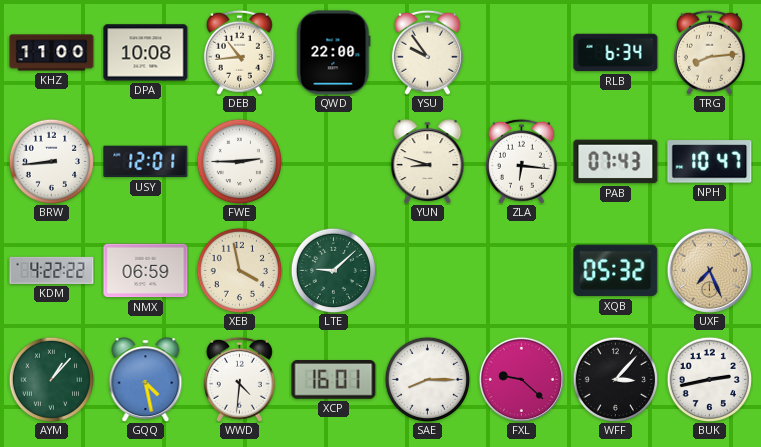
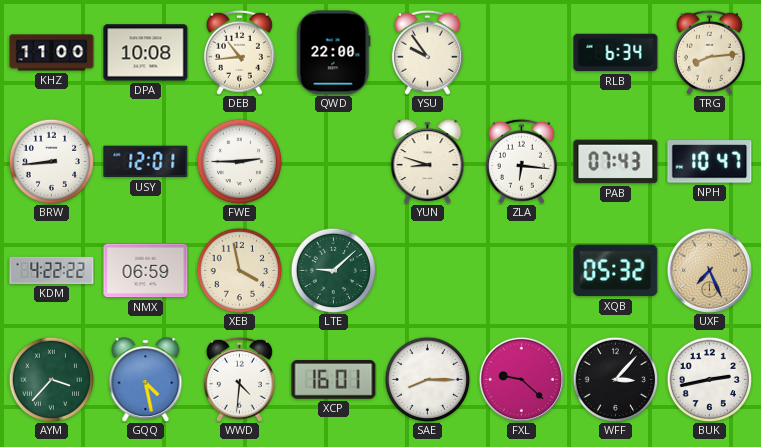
AYM: 1:07 -> 3:37
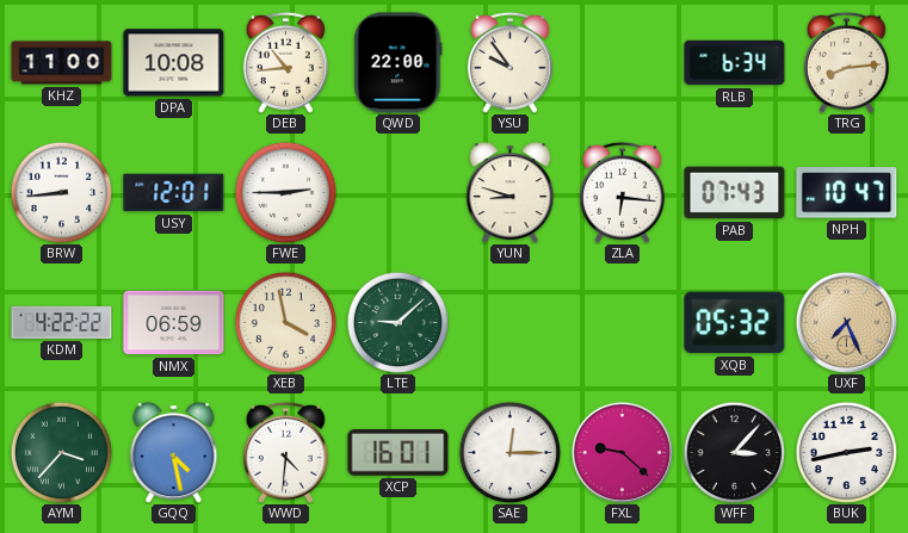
SAE: 8:15 -> 12:15
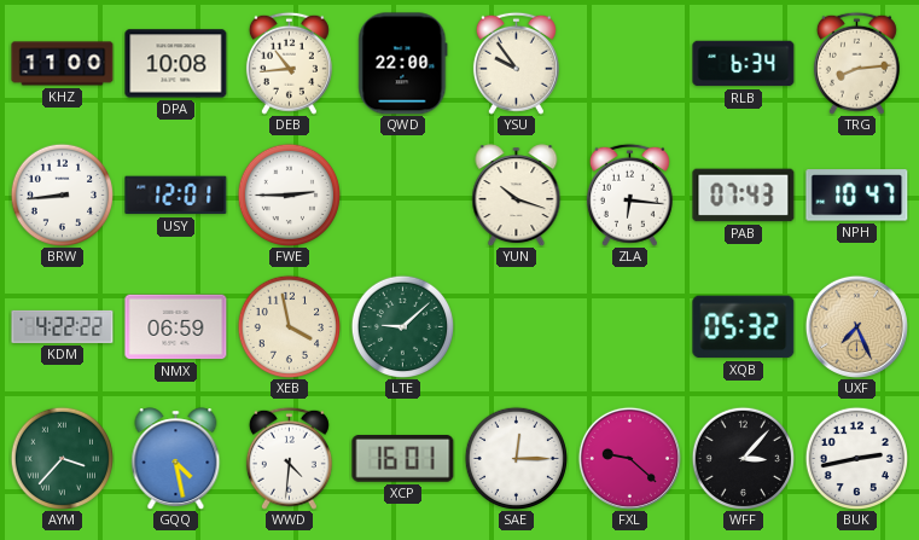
YUN: 8:48 -> 10:18
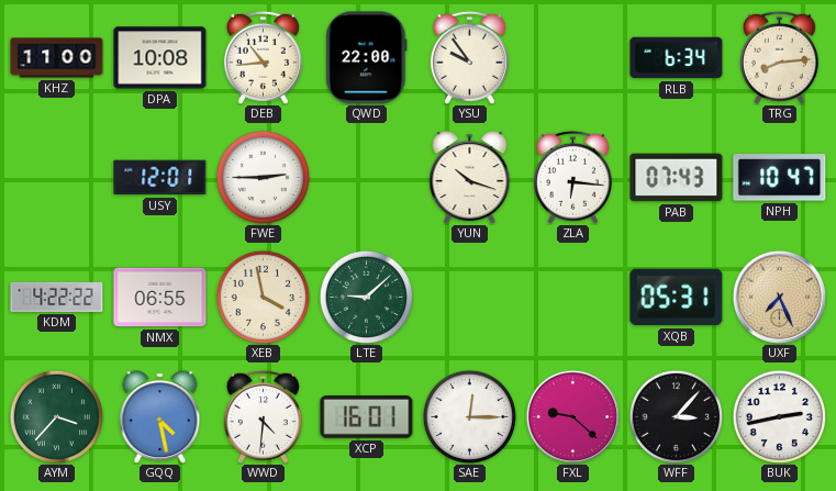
BRW: 8:44 -> none
NMX: 06:59 -> 06:55
XQB: 05:32 -> 05:31
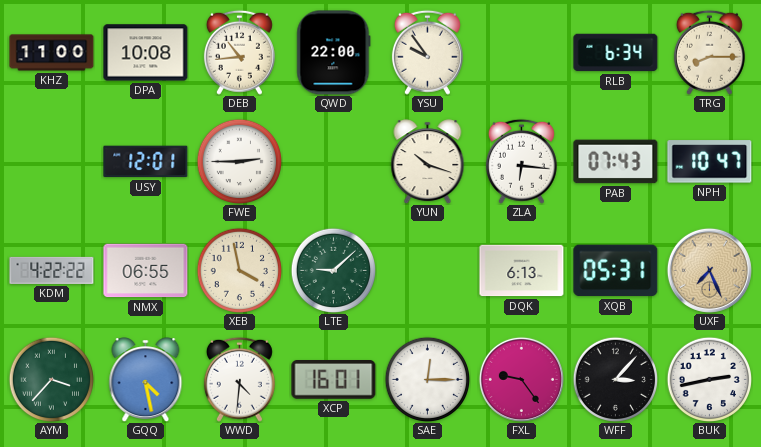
TRG: 8:14 -> 8:15
DQK: none -> 6:13
FXL: 9:22 -> 9:24
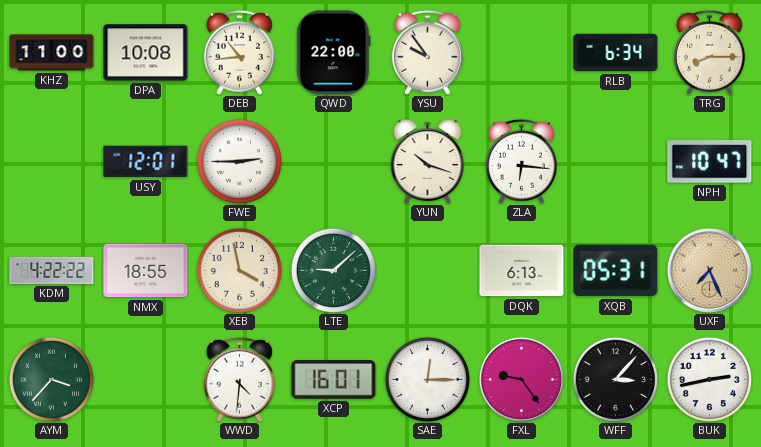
PAB: 07:43 -> none
NMX: 06:55 -> 18:55
GQQ: 4:28 -> none
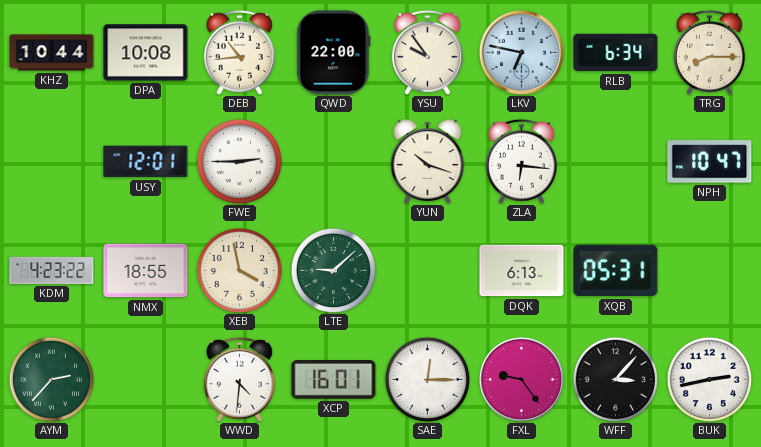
KHZ: 11:00 -> 10:44
LKV: none -> 6:47
KDM: 4:22 -> 4:23
UXF: 7:26 -> none
AYM: 3:37 -> 2:37
